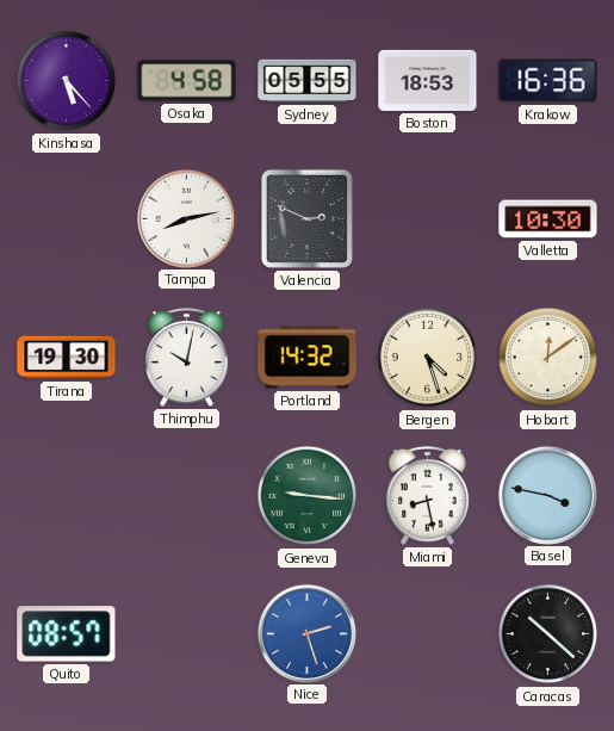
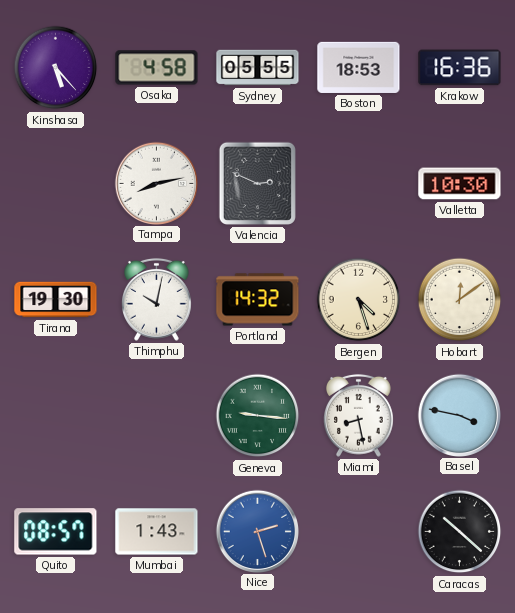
Mumbai: none -> 1:43
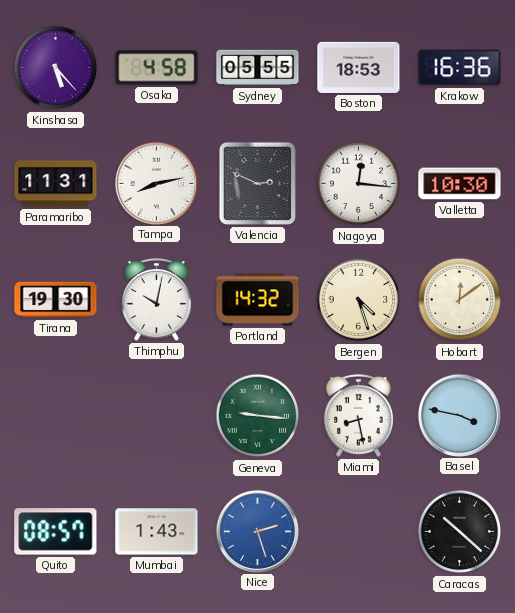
Paramaribo: none -> 11:31
Nagoya: none -> 12:16
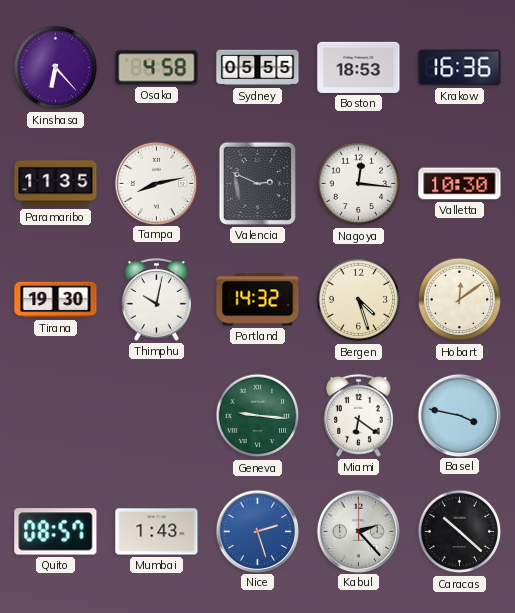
Kinshasa: 5:23 -> 6:23
Paramaribo: 11:31 -> 11:35
Miami: 8:28 -> 6:21
Kabul: none -> 2:23
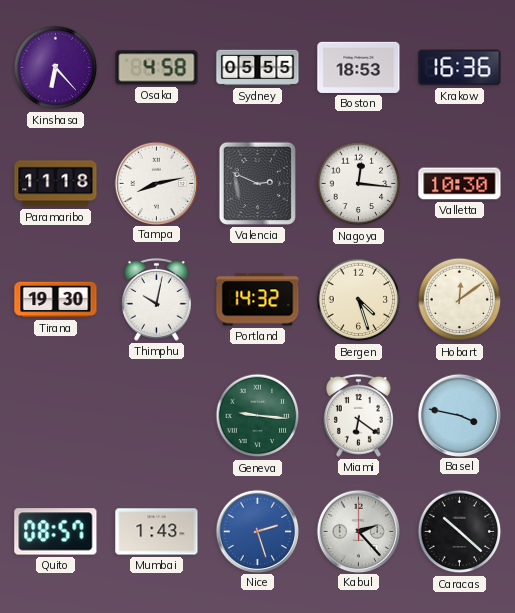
Paramaribo: 11:35 -> 11:18
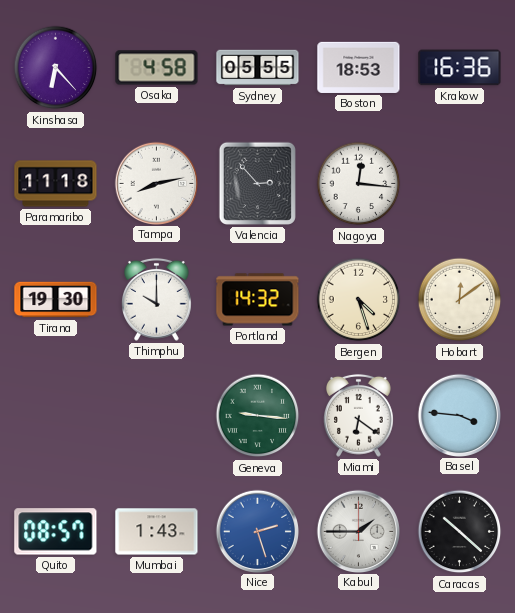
Valencia: 2:49 -> 2:53
Valletta: 10:30 -> none
Thimphu: 10:02 -> 10:00
Basel: 3:47 -> 3:46
Kabul: 2:23 -> 1:45
